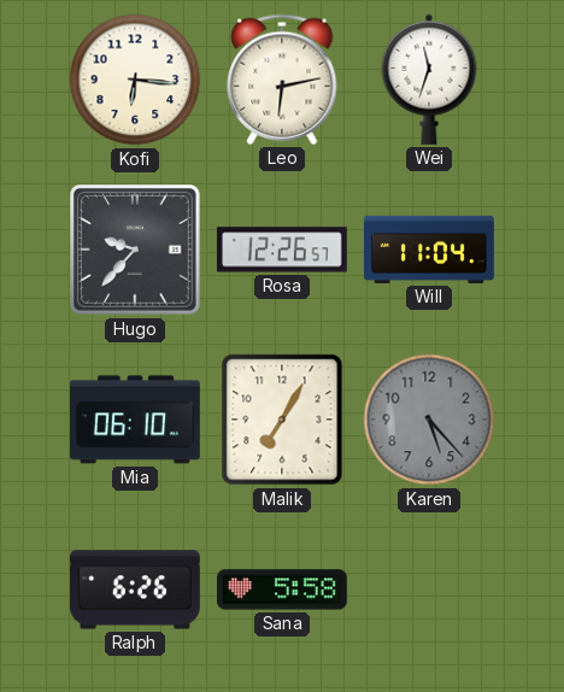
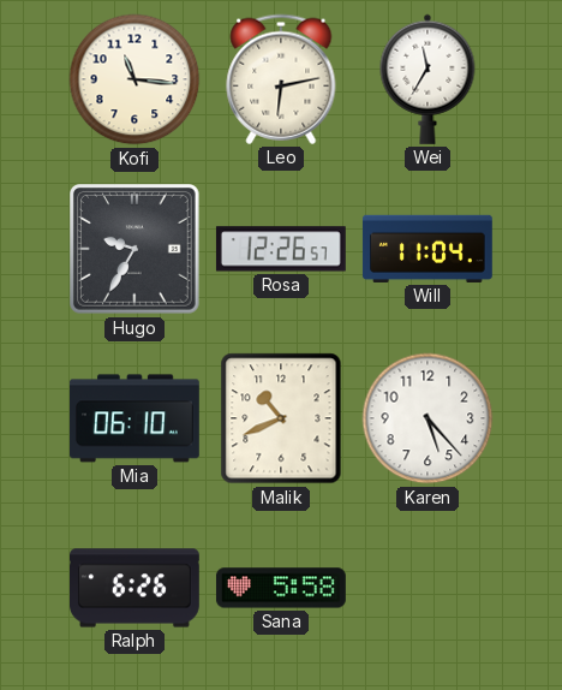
Kofi: 6:16 -> 11:16
Wei: 11:33 -> 11:35
Hugo: 9:37 -> 9:35
Malik: 7:05 -> 10:41
Karen dial: grey -> white
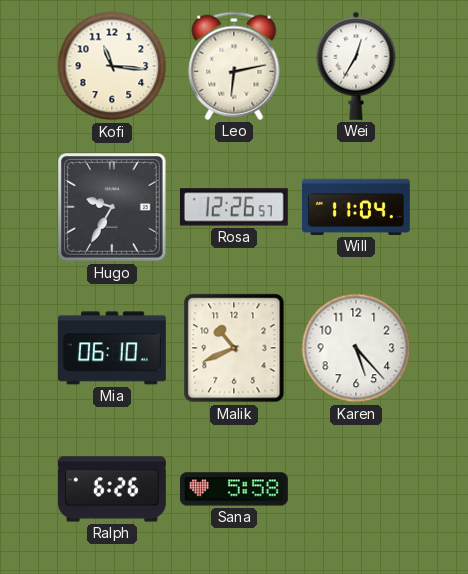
Wei: 11:35 -> 12:35
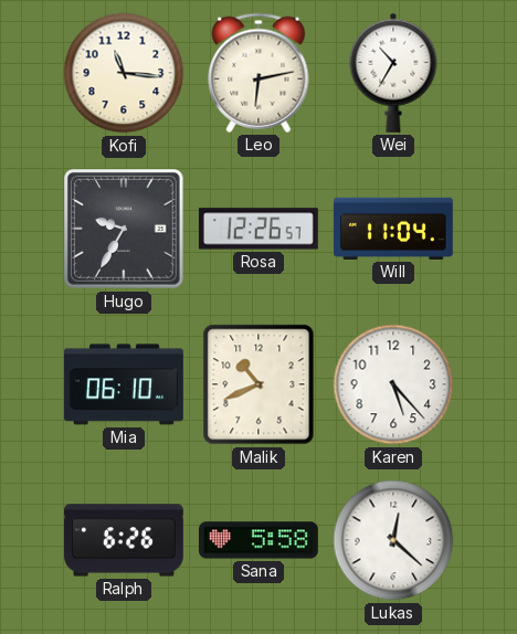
Wei: 12:35 -> 10:35
Lukas: none -> 12:22
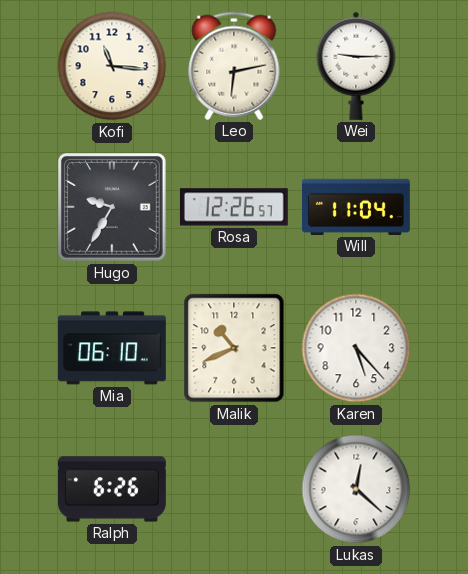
Wei: 10:35 -> 9:15
Sana: 5:58 -> none
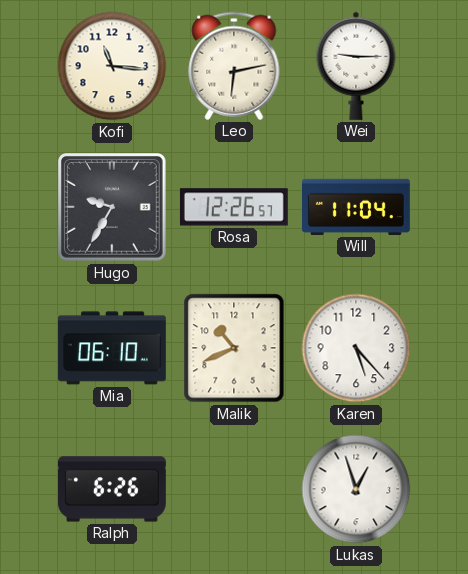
Lukas: 12:22 -> 12:57
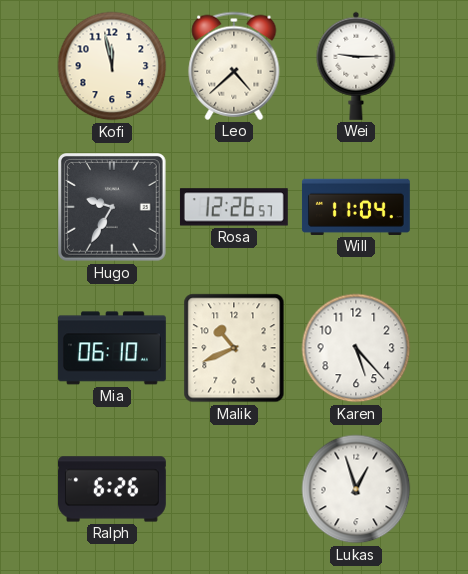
Kofi: 11:16 -> 11:58
Leo: 6:13 -> 4:38
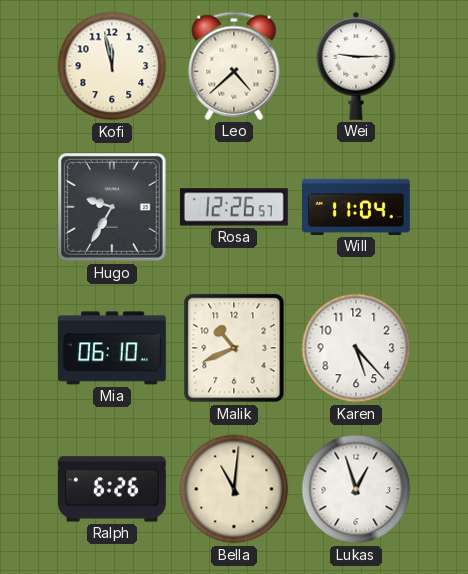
Bella: none -> 11:01
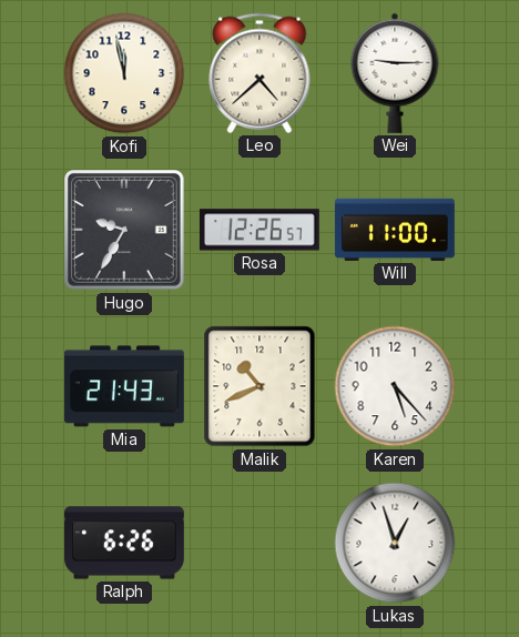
Will: 11:04 -> 11:00
Mia: 06:10 -> 21:43
Bella: 11:01 -> none
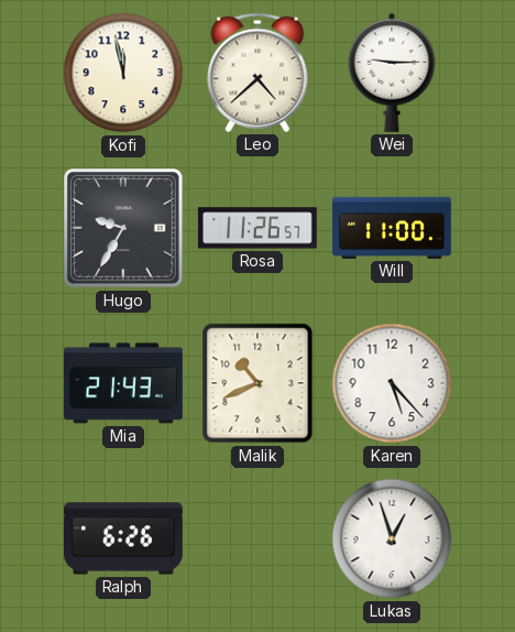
Rosa: 12:26 -> 11:26
